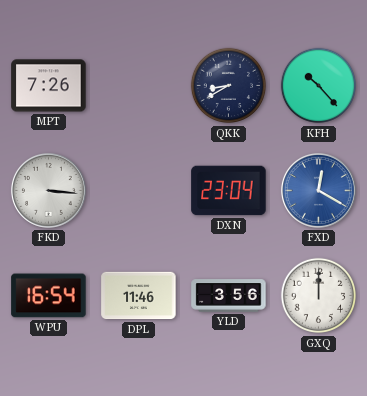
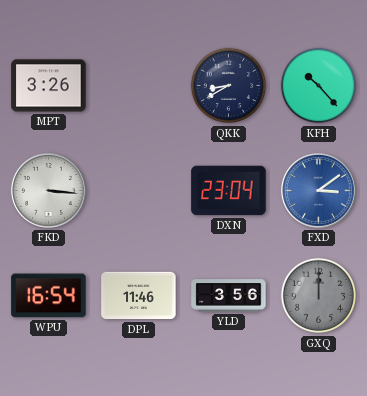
MPT: 7:26 -> 3:26
FXD: 12:20 -> 3:09
GXQ dial: white -> grey
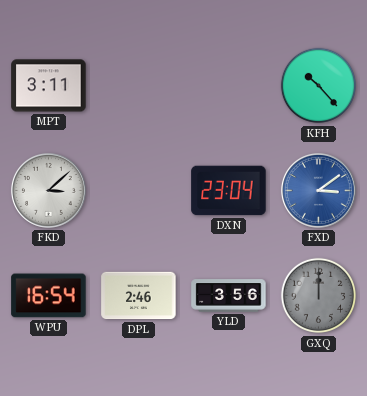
MPT: 3:26 -> 3:11
QKK: 8:40 -> none
FKD: 3:16 -> 3:08
DPL: 11:46 -> 2:46
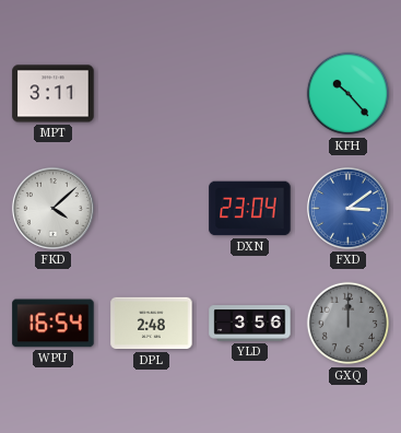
FKD: 3:08 -> 4:08
DPL: 2:46 -> 2:48
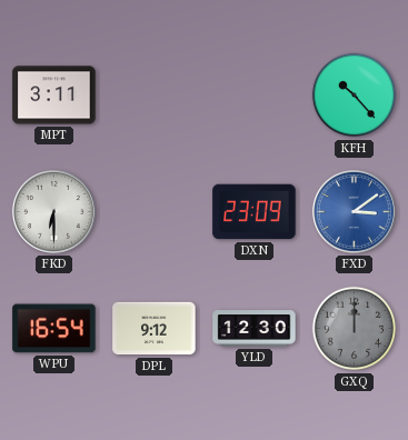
FKD: 4:08 -> 6:30
DXN: 23:04 -> 23:09
DPL: 2:48 -> 9:12
YLD: 3:56 -> 12:30
